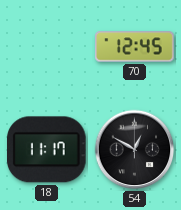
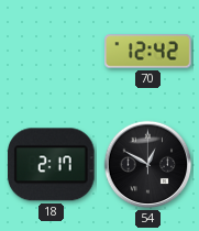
70: 12:45 -> 12:42
18: 11:17 -> 2:17
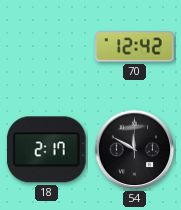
54: 12:50 -> 11:50
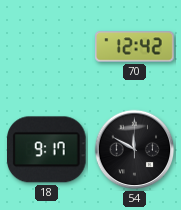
18: 2:17 -> 9:17
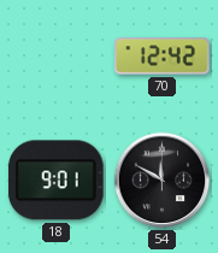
18: 9:17 -> 9:01
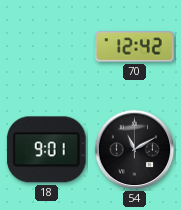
54: 11:50 -> 11:10
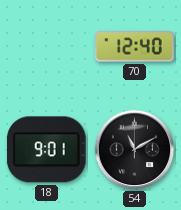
70: 12:42 -> 12:40
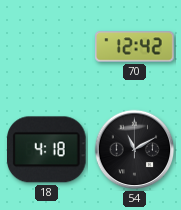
70: 12:40 -> 12:42
18: 9:01 -> 4:18
